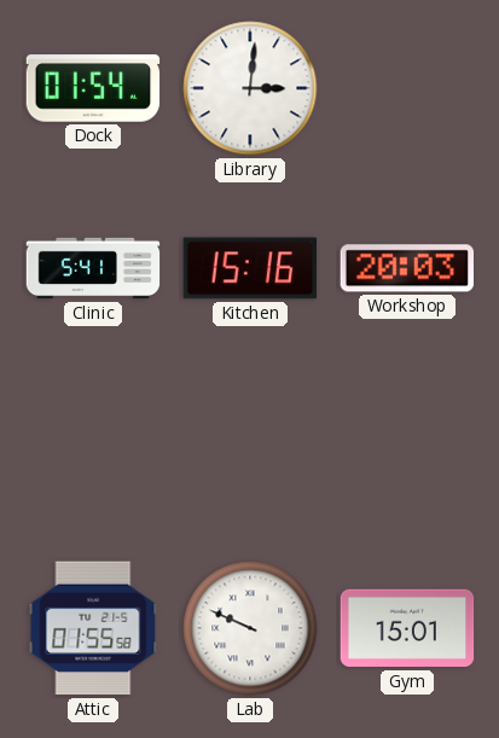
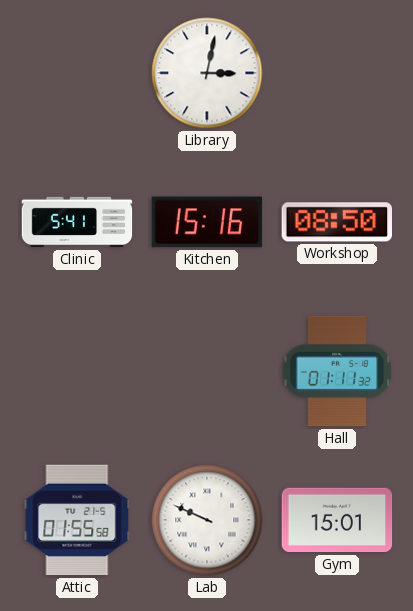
Dock: 01:54 -> none
Library: 3:01 -> 3:02
Workshop: 20:03 -> 08:50
Hall: none -> 01:11
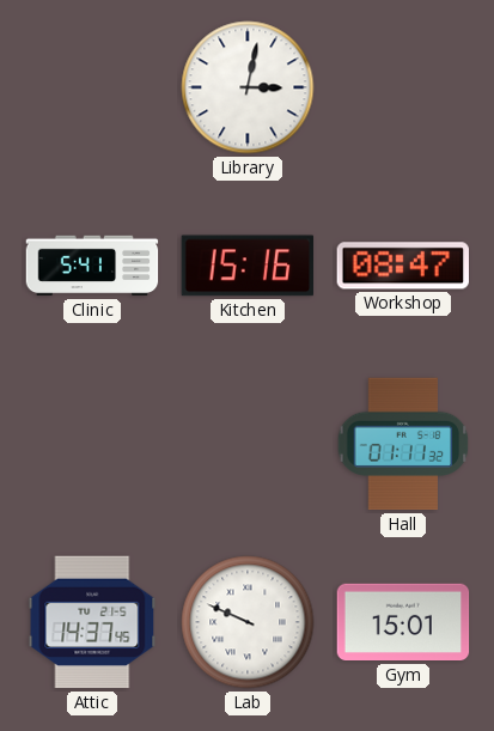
Workshop: 08:50 -> 08:47
Attic: 01:55 -> 14:37
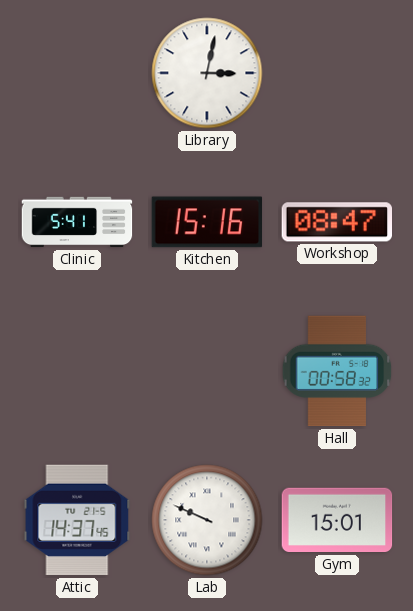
Hall: 01:11 -> 00:58
